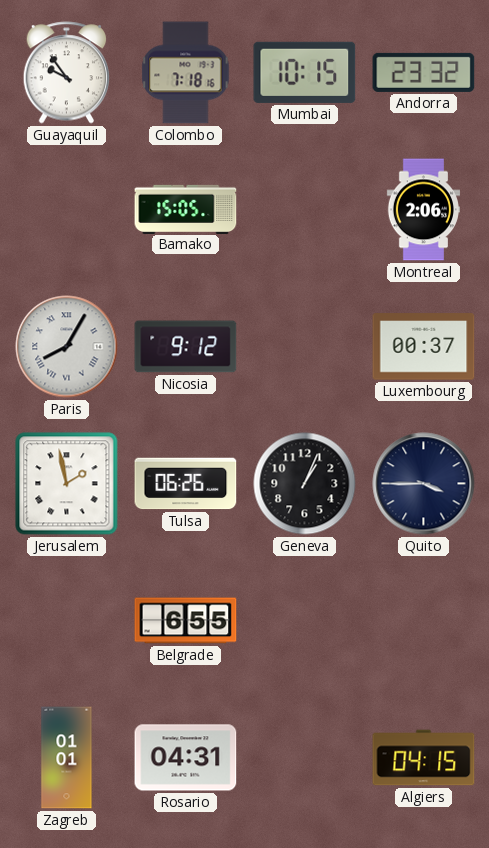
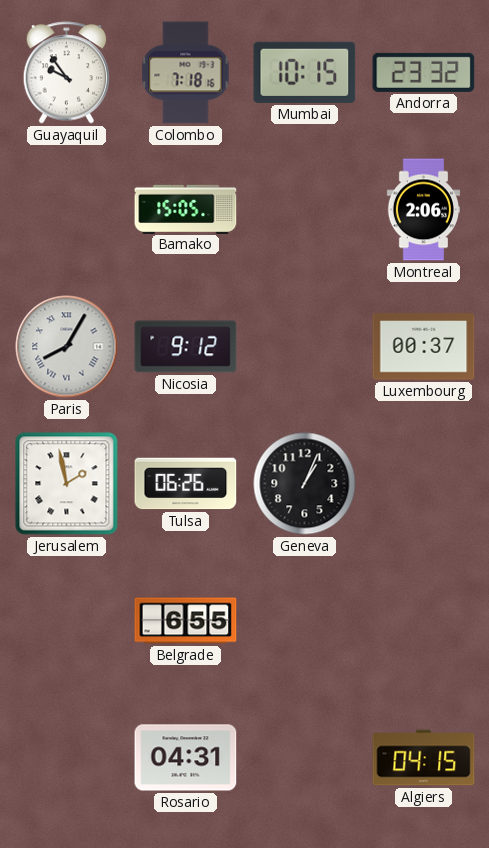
Quito: 3:45 -> none
Zagreb: 01:01 -> none
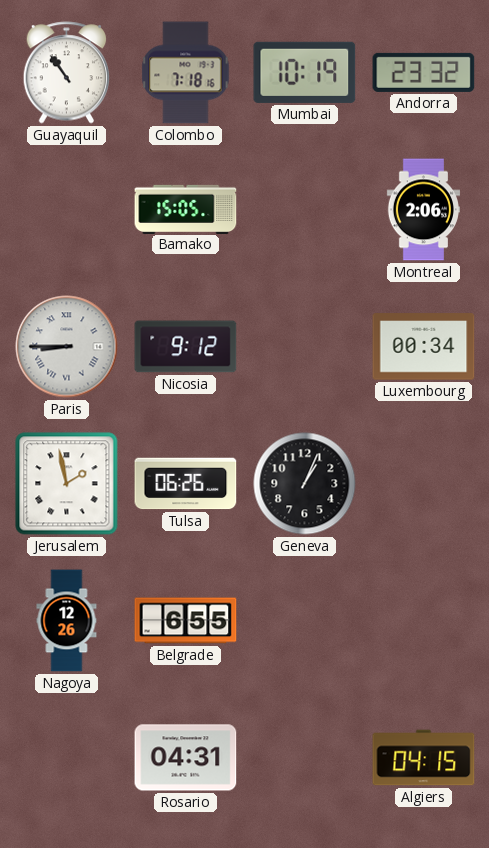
Guayaquil: 9:54 -> 10:54
Mumbai: 10:15 -> 10:19
Paris: 8:05 -> 8:45
Luxembourg: 00:37 -> 00:34
Nagoya: none -> 12:26
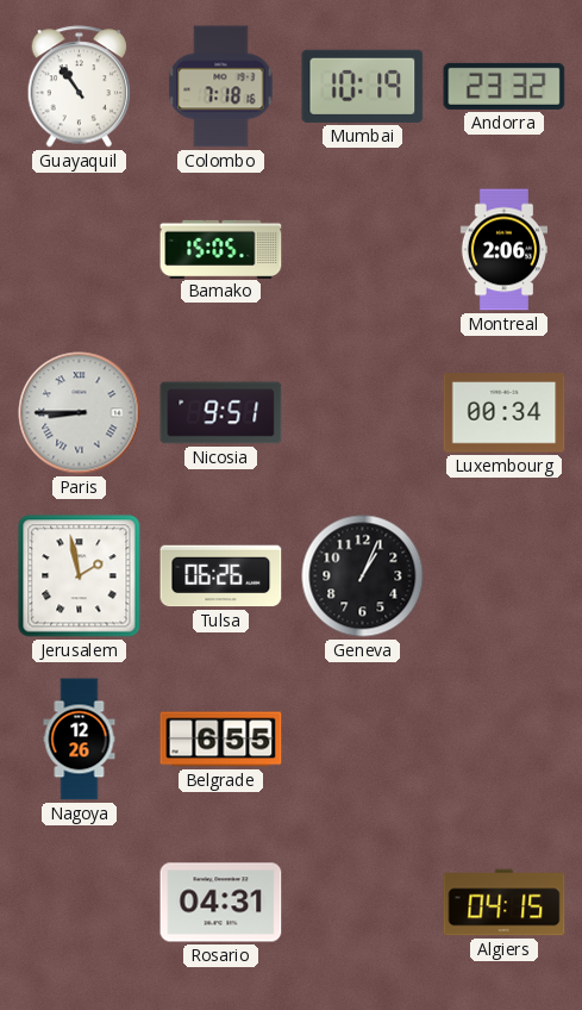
Nicosia: 9:12 -> 9:51
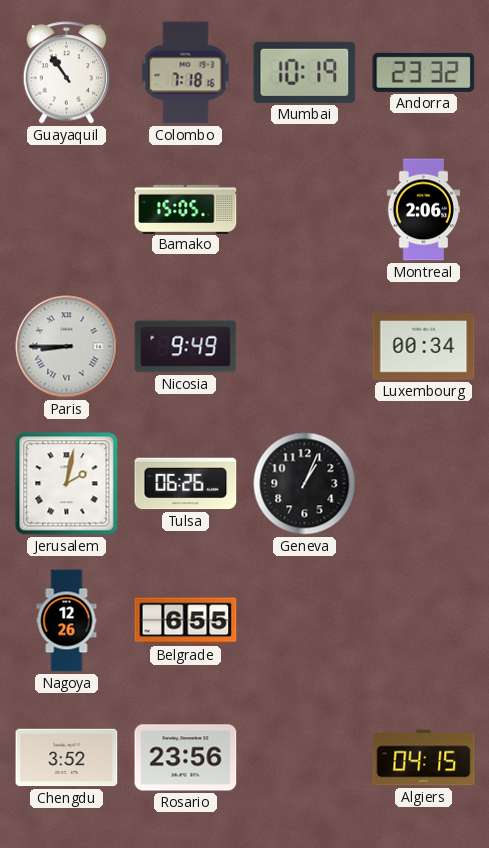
Nicosia: 9:51 -> 9:49
Jerusalem: 1:58 -> 2:02
Chengdu: none -> 3:52
Rosario: 04:31 -> 23:56
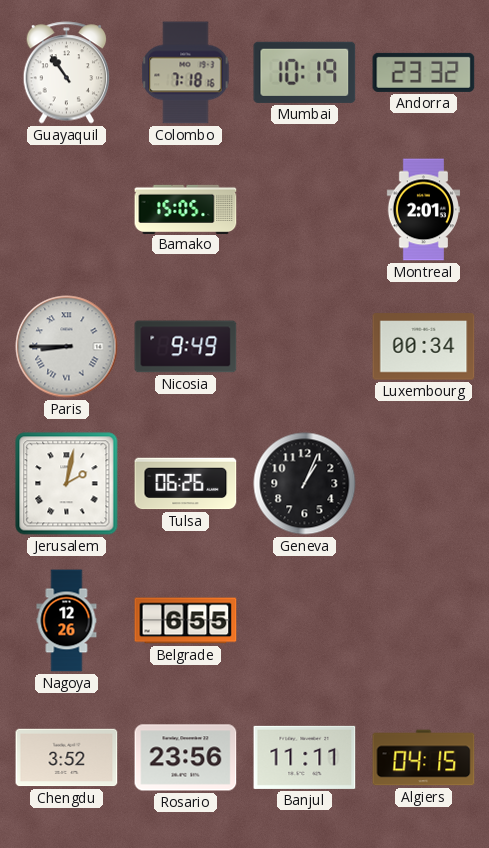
Montreal: 2:06 -> 2:01
Banjul: none -> 11:11
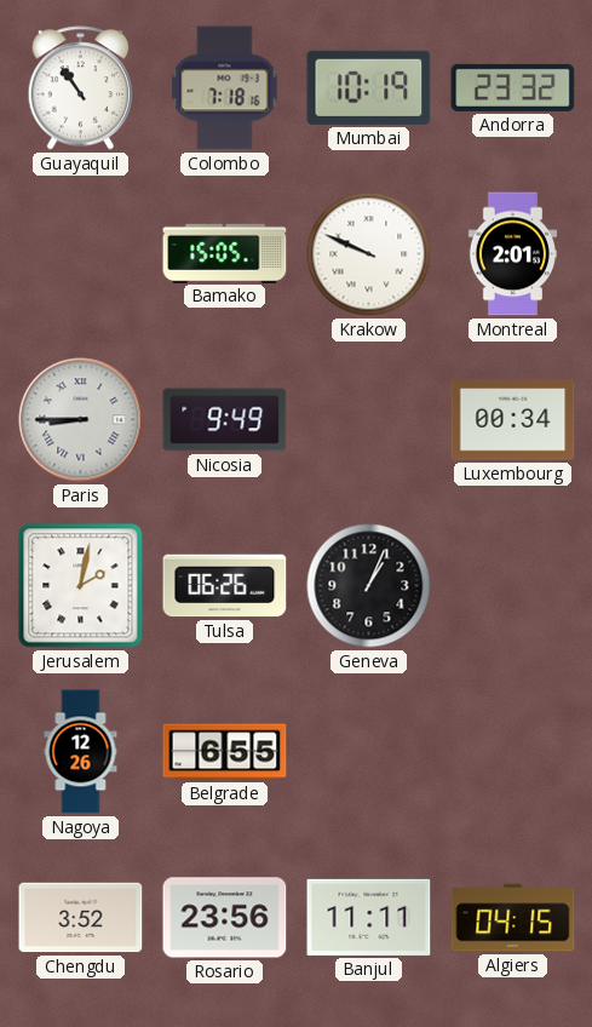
Krakow: none -> 9:49
